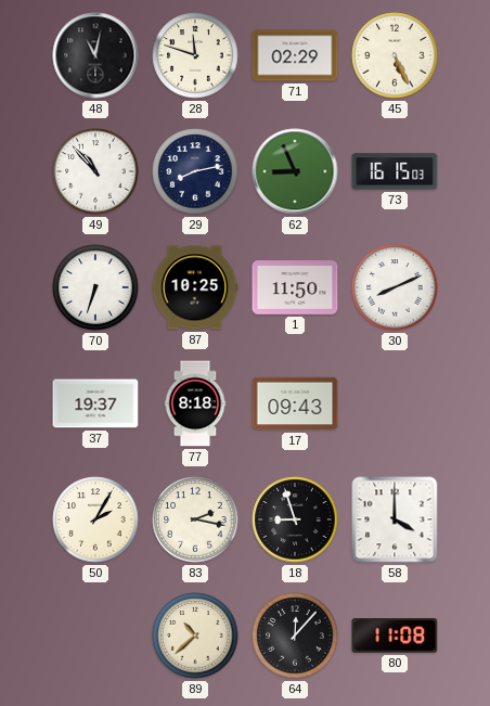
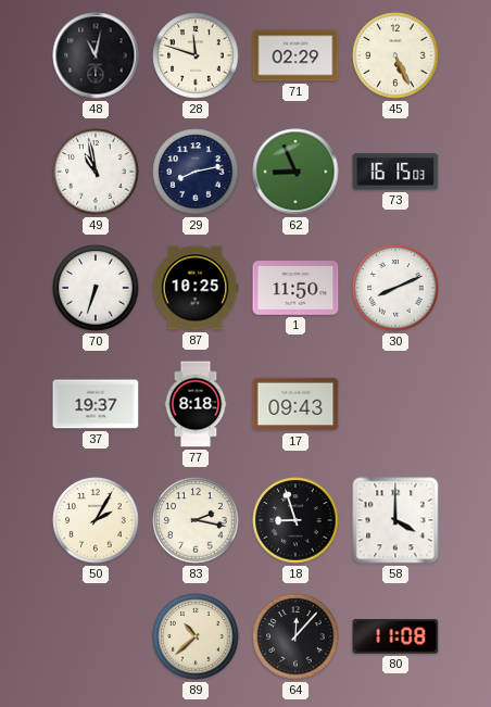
49: 10:53 -> 10:58
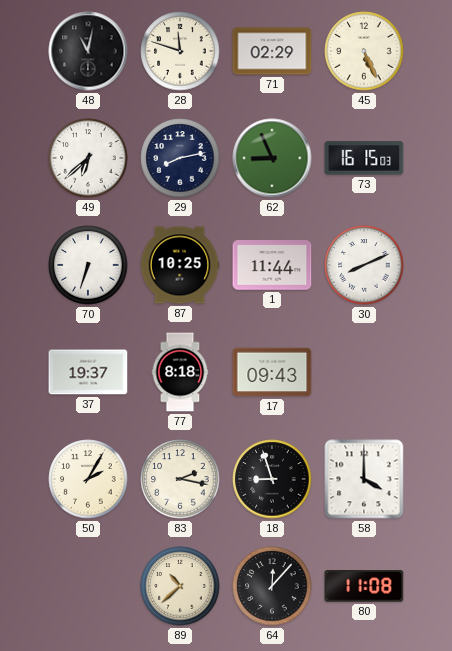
49: 10:58 -> 6:38
1: 11:50 -> 11:44
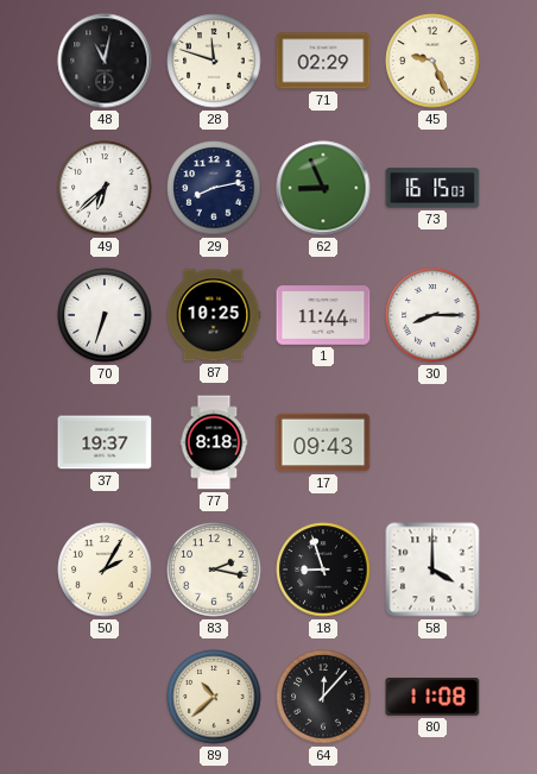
45: 5:26 -> 9:26
30: 8:11 -> 8:15
